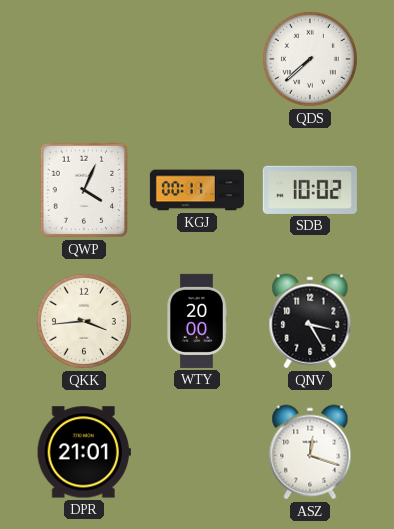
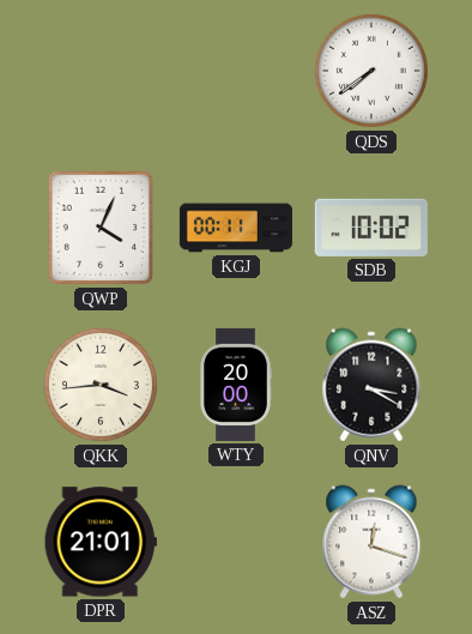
QDS: 7:38 -> 7:39
QNV: 3:25 -> 3:20
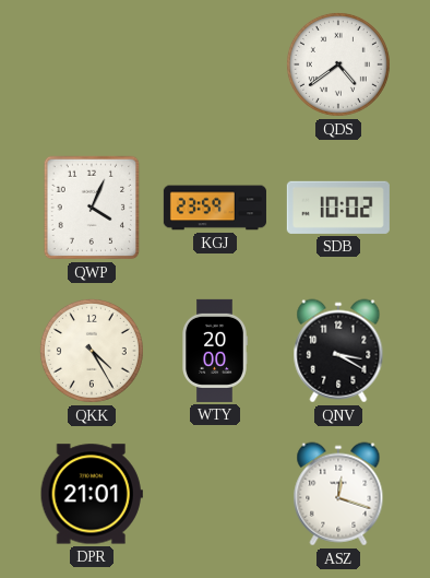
QDS: 7:39 -> 4:39
KGJ: 00:11 -> 23:59
QKK: 3:44 -> 4:25
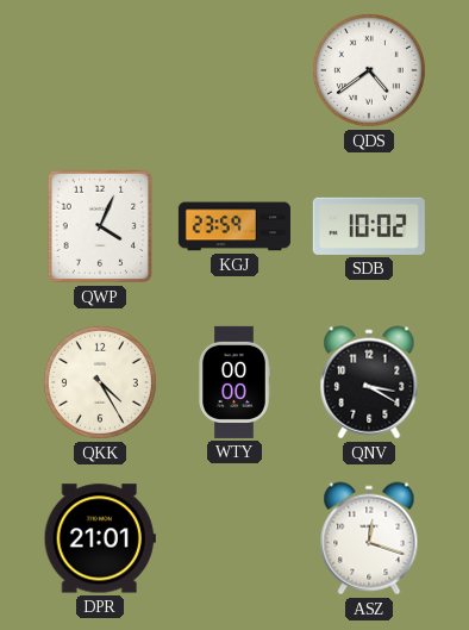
WTY: 20:00 -> 00:00
